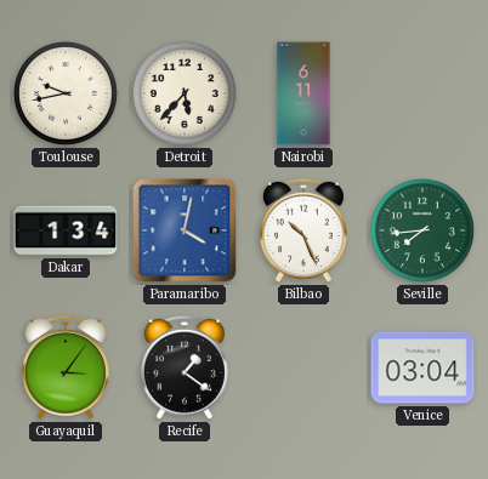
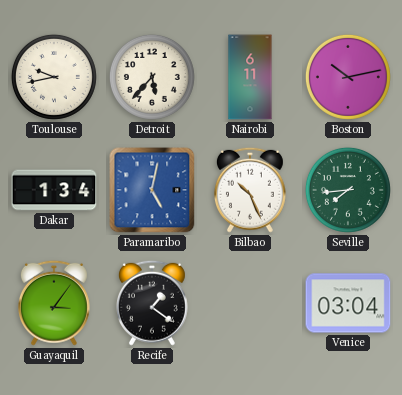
Boston: none -> 10:13
Paramaribo: 4:02 -> 5:02
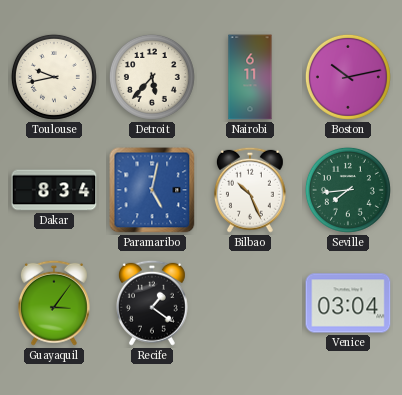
Dakar: 1:34 -> 8:34
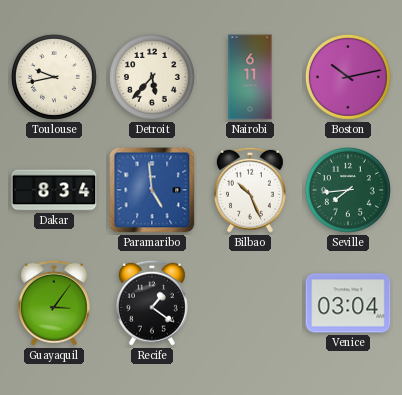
Paramaribo: 5:02 -> 4:59
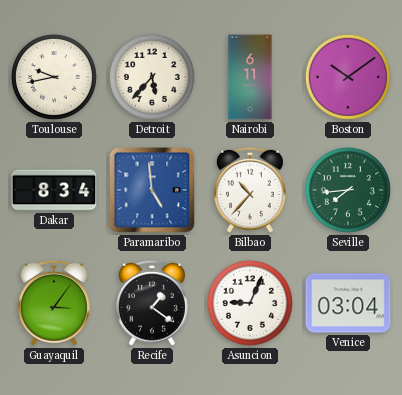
Boston: 10:13 -> 10:09
Bilbao: 10:26 -> 10:37
Asuncion: none -> 9:04
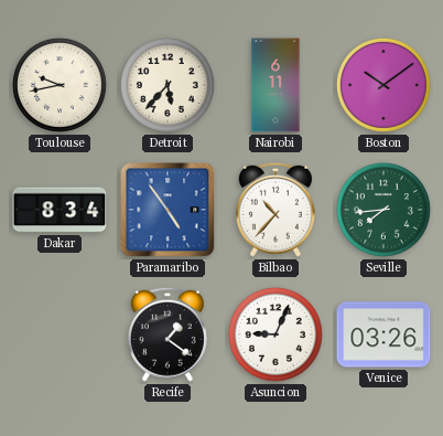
Paramaribo: 4:59 -> 4:54
Guayaquil: 3:06 -> none
Venice: 03:04 -> 03:26
